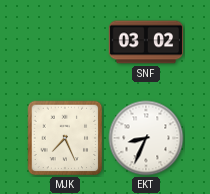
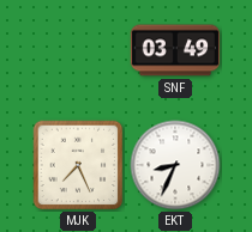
SNF: 03:02 -> 03:49
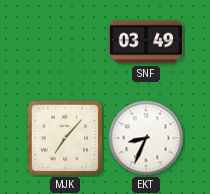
MJK: 7:26 -> 7:07
